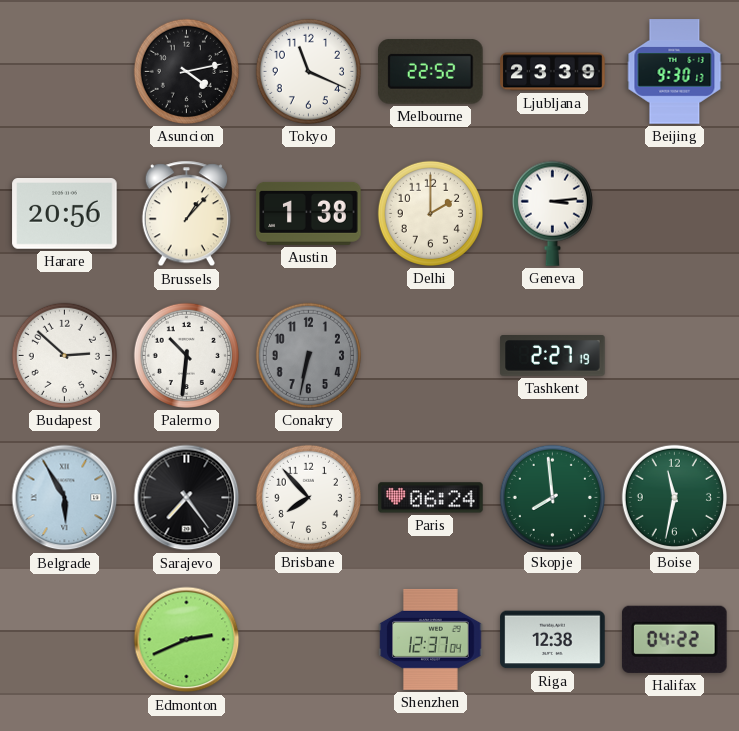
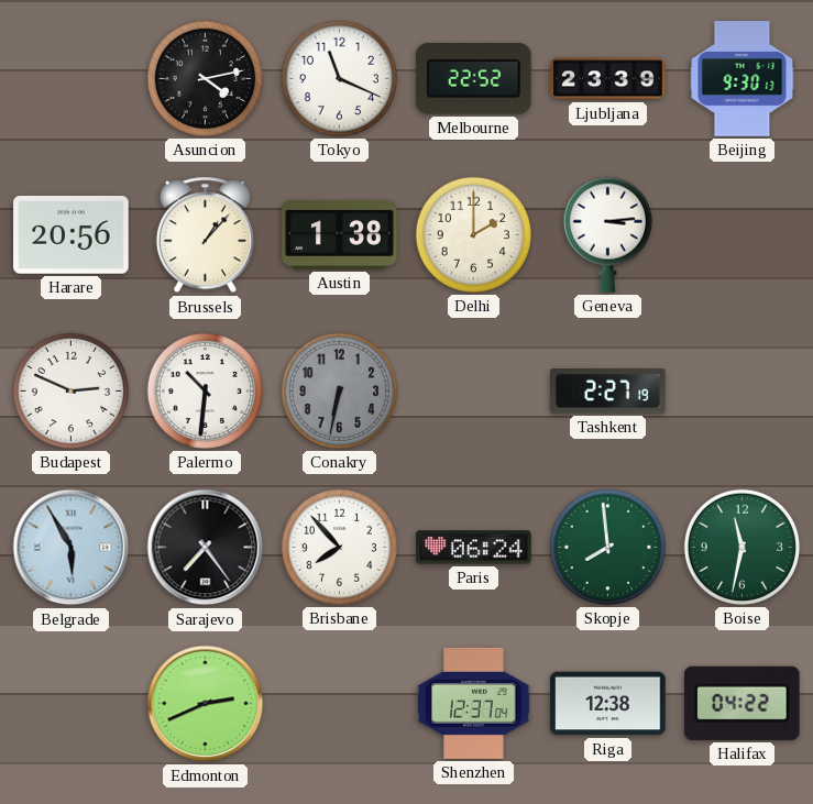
Budapest: 2:52 -> 2:49
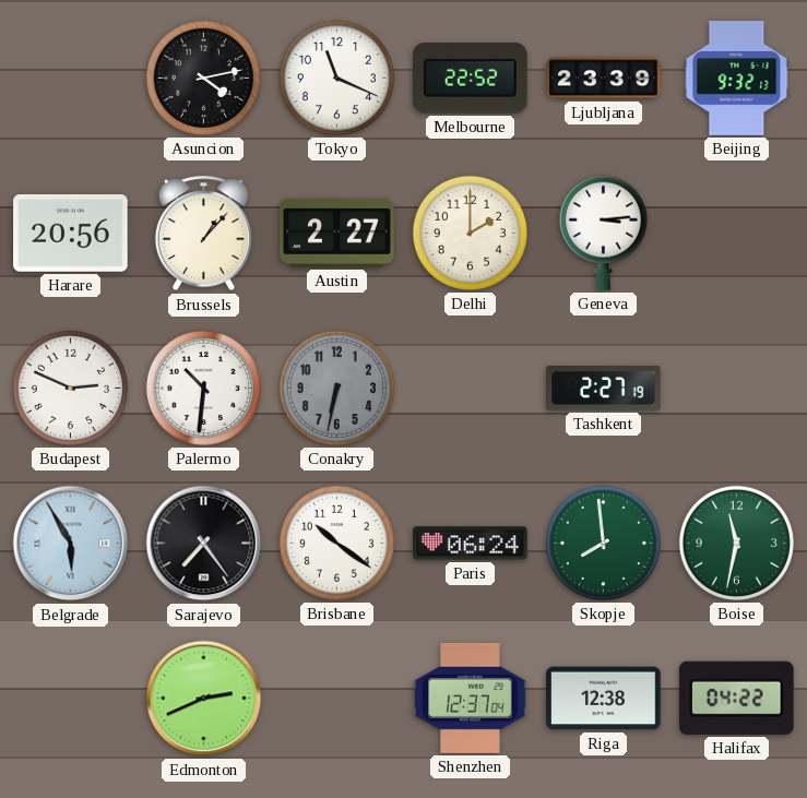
Beijing: 9:30 -> 9:32
Austin: 1:38 -> 2:27
Brisbane: 7:53 -> 10:21
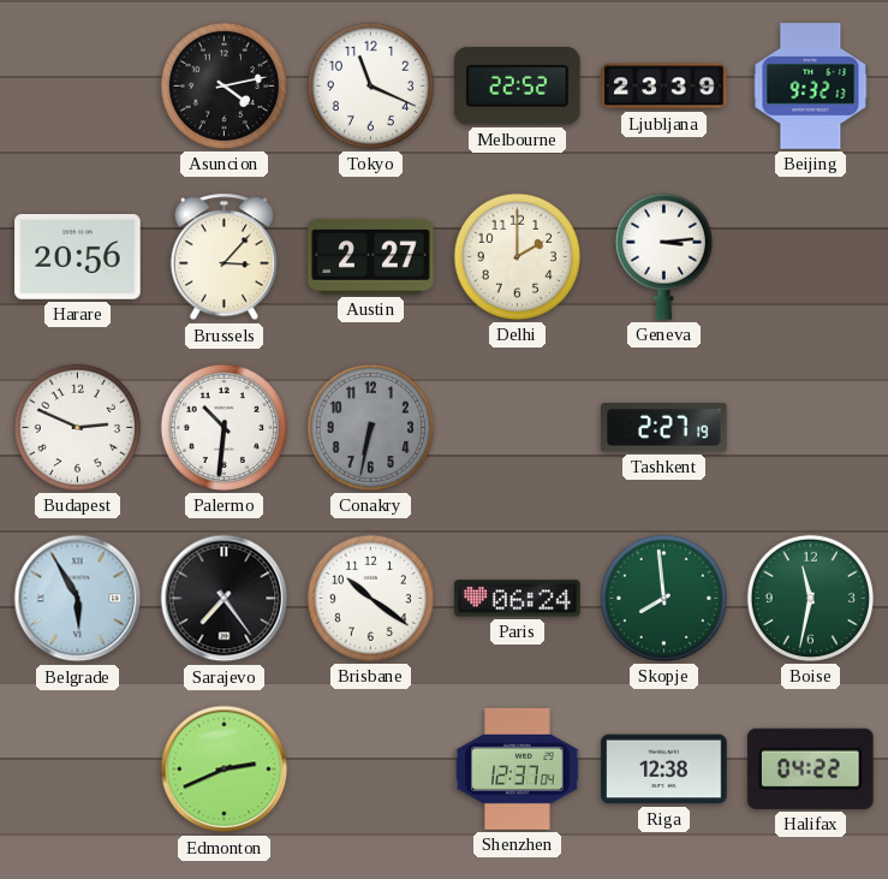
Brussels: 1:07 -> 3:07
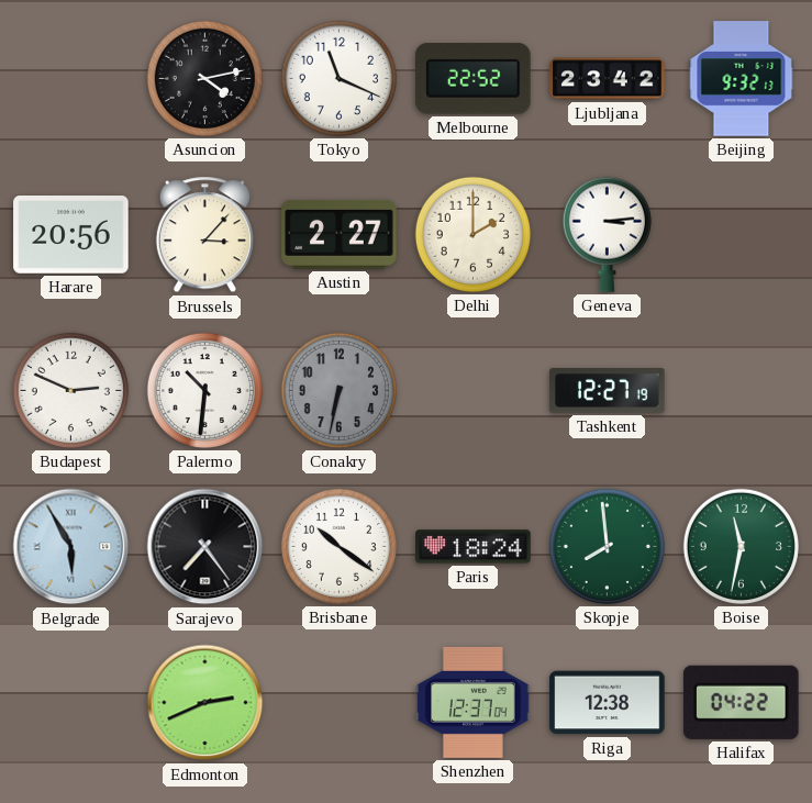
Ljubljana: 23:39 -> 23:42
Tashkent: 2:27 -> 12:27
Paris: 06:24 -> 18:24
